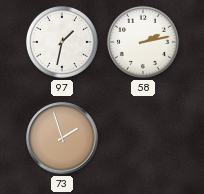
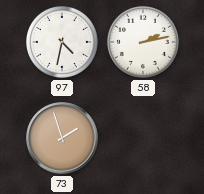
97: 1:32 -> 4:32
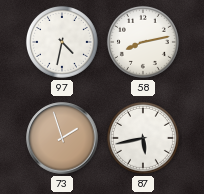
58: 2:13 -> 8:13
87: none -> 5:43
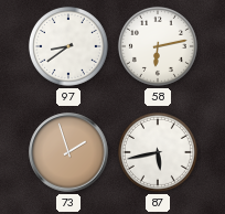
97: 4:32 -> 8:39
58: 8:13 -> 6:13
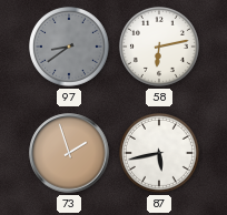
97 dial: white -> grey
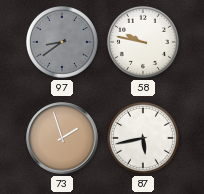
58: 6:13 -> 9:47
